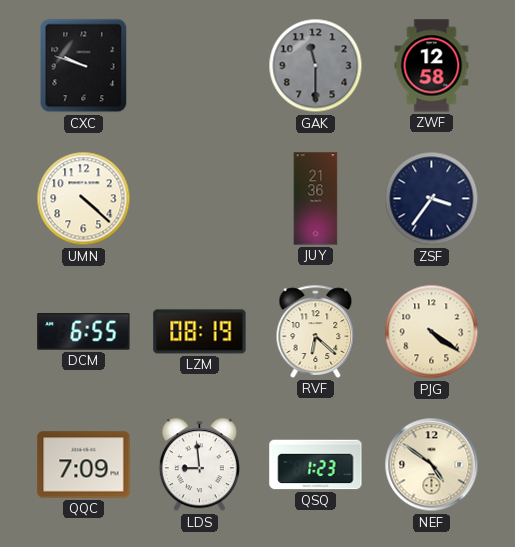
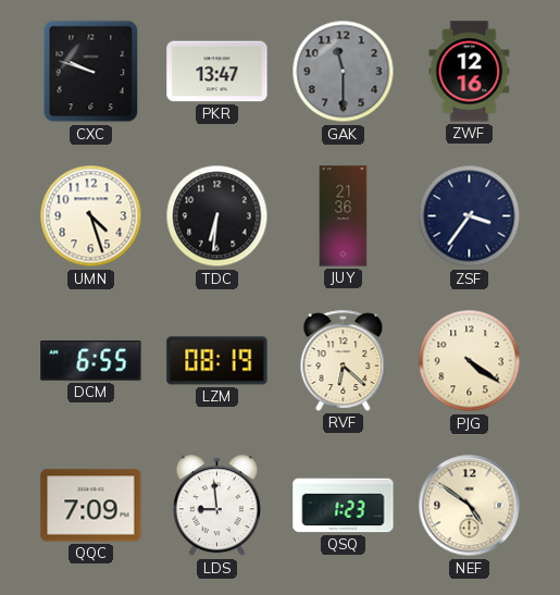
PKR: none -> 13:47
ZWF: 12:58 -> 12:16
UMN: 4:22 -> 4:27
TDC: none -> 6:31
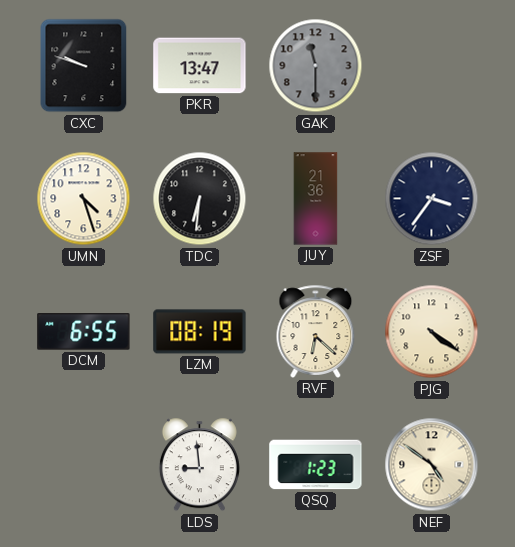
ZWF: 12:16 -> none
QQC: 7:09 -> none
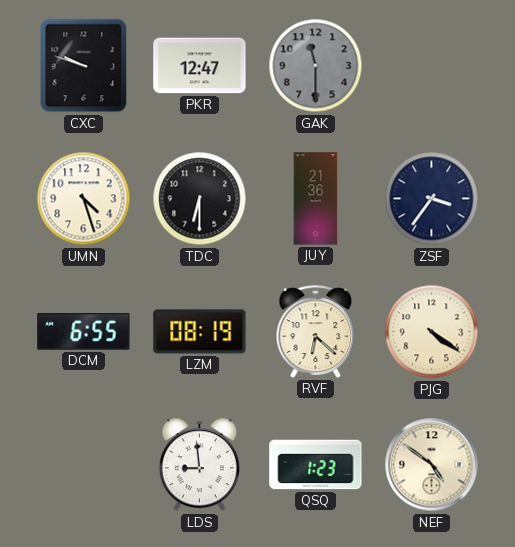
PKR: 13:47 -> 12:47
TDC: 6:31 -> 6:30
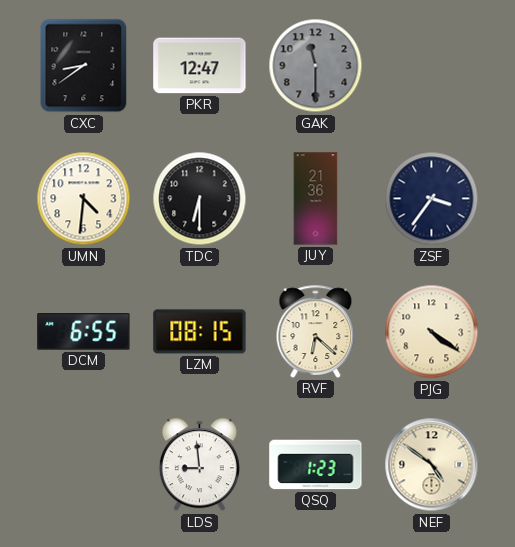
CXC: 9:48 -> 8:39
UMN: 4:27 -> 4:31
LZM: 08:19 -> 08:15
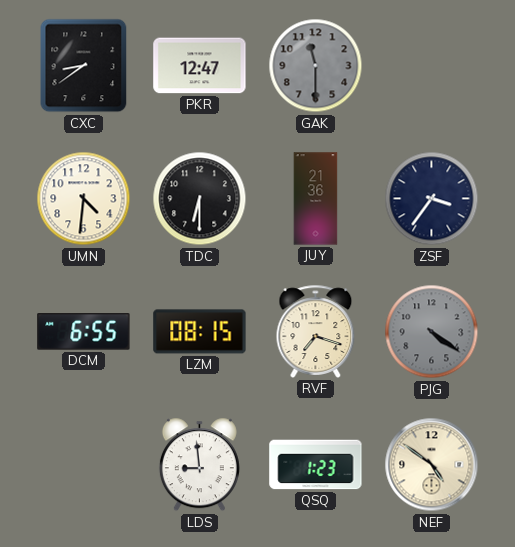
RVF: 6:22 -> 7:18
PJG dial: cream -> grey
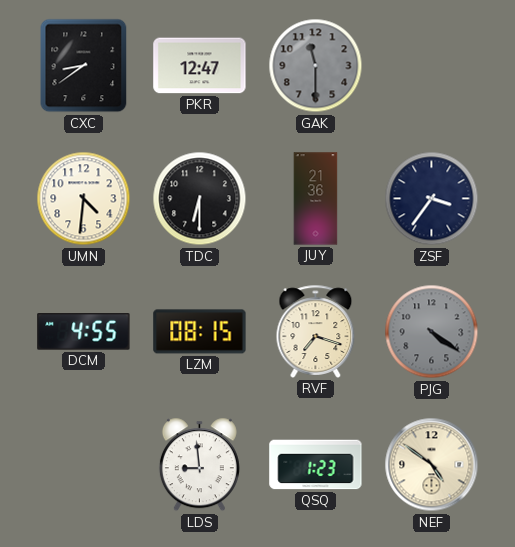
DCM: 6:55 -> 4:55
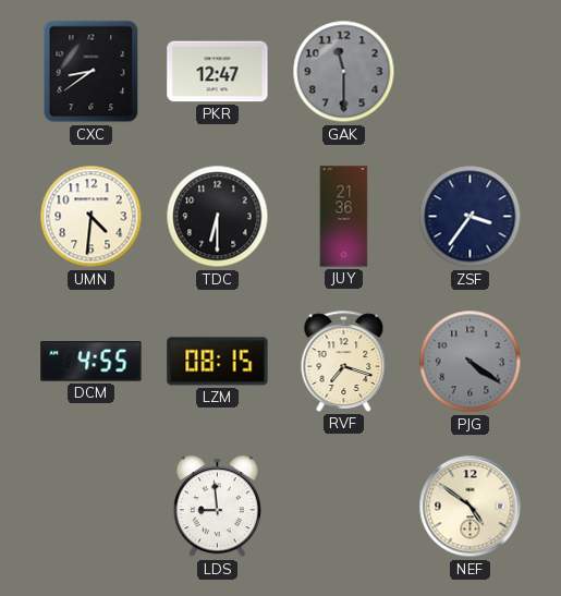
QSQ: 1:23 -> none
